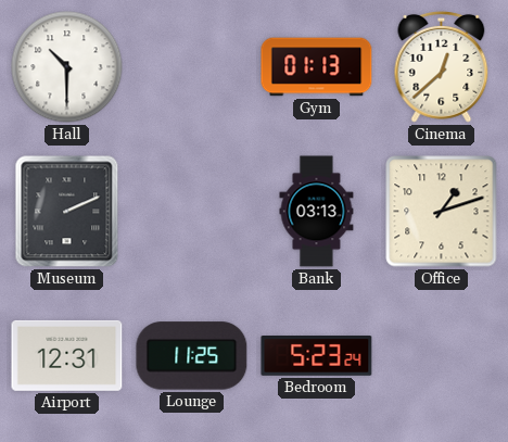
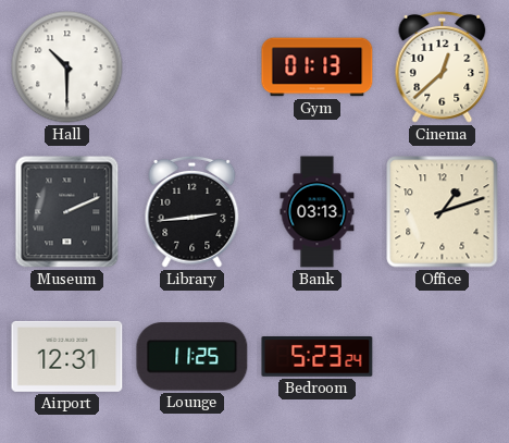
Library: none -> 2:44
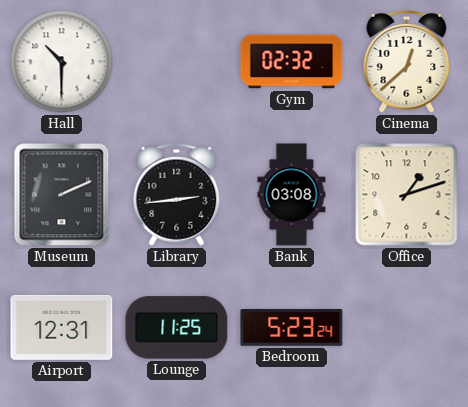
Gym: 01:13 -> 02:32
Bank: 03:13 -> 03:08
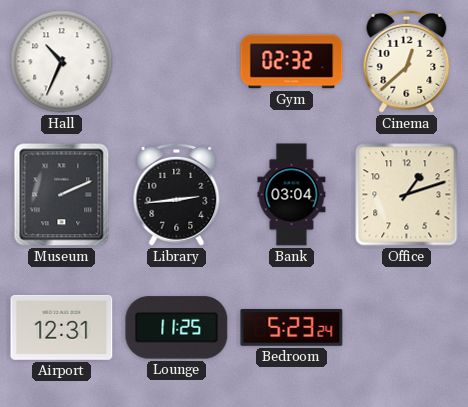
Hall: 10:30 -> 10:34
Bank: 03:08 -> 03:04
